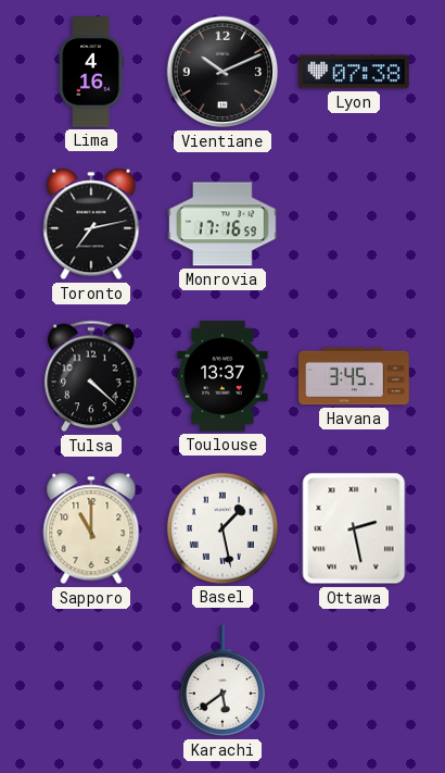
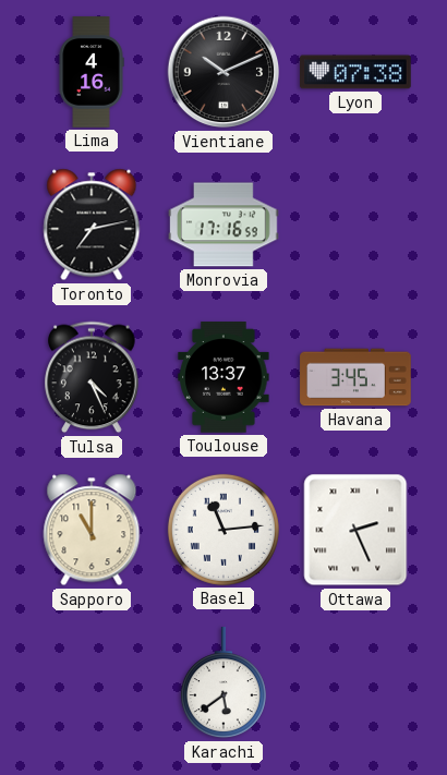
Tulsa: 4:22 -> 4:26
Basel: 1:28 -> 11:14
Ottawa: 2:28 -> 2:26
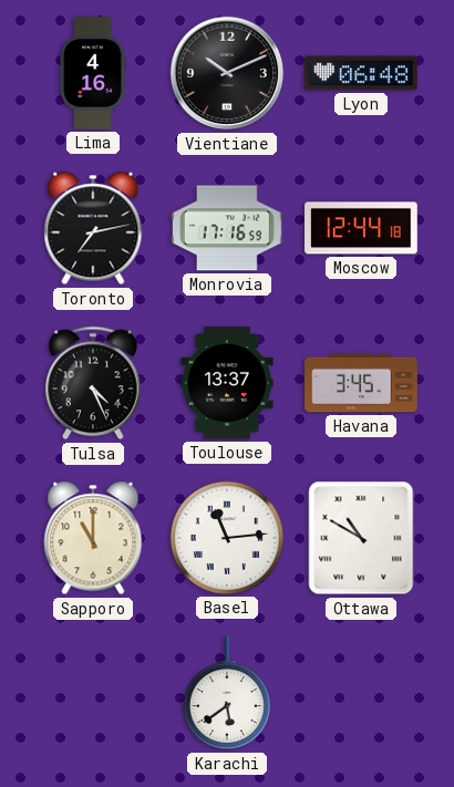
Lyon: 07:38 -> 06:48
Moscow: none -> 12:44
Ottawa: 2:26 -> 10:50
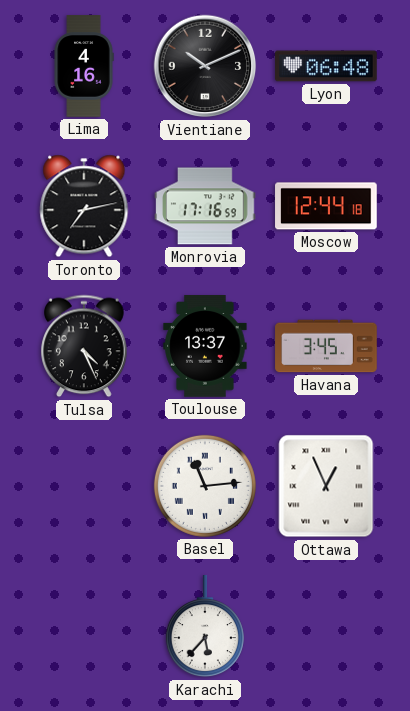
Sapporo: 11:00 -> none
Ottawa: 10:50 -> 12:56
Karachi: 5:39 -> 5:37
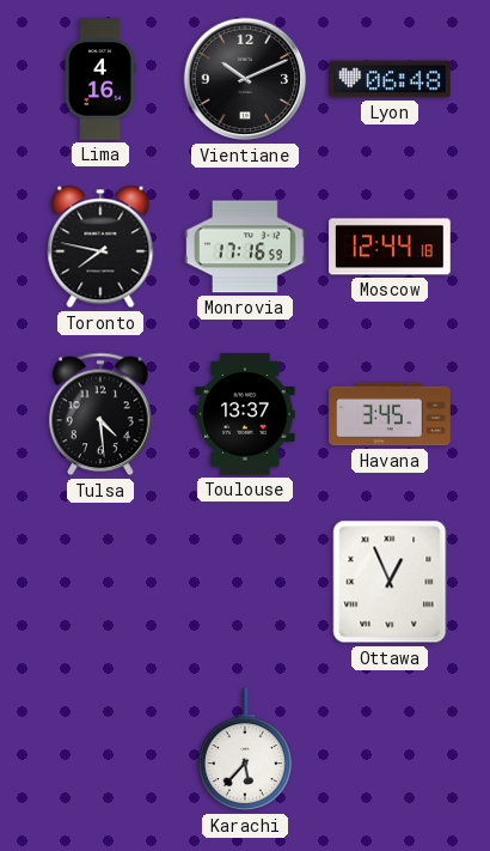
Toronto: 7:13 -> 7:47
Tulsa: 4:26 -> 4:29
Basel: 11:14 -> none
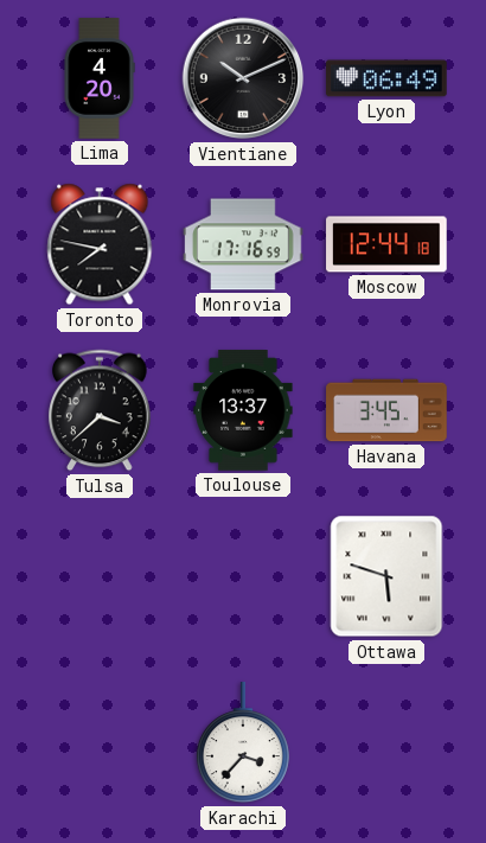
Lima: 4:16 -> 4:20
Lyon: 06:48 -> 06:49
Tulsa: 4:29 -> 3:38
Ottawa: 12:56 -> 5:48
Karachi: 5:37 -> 3:37
